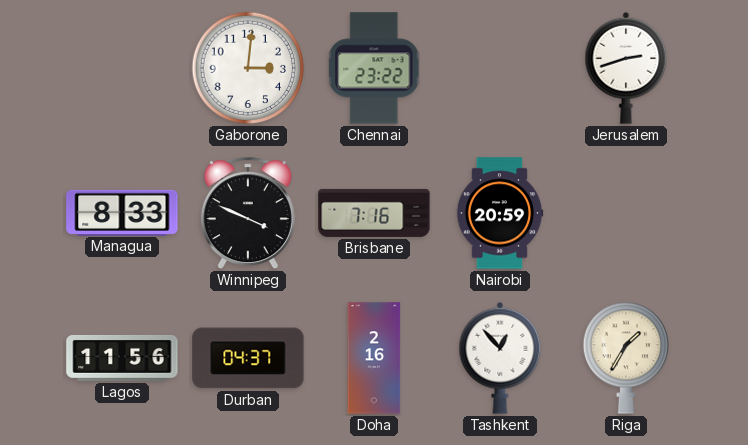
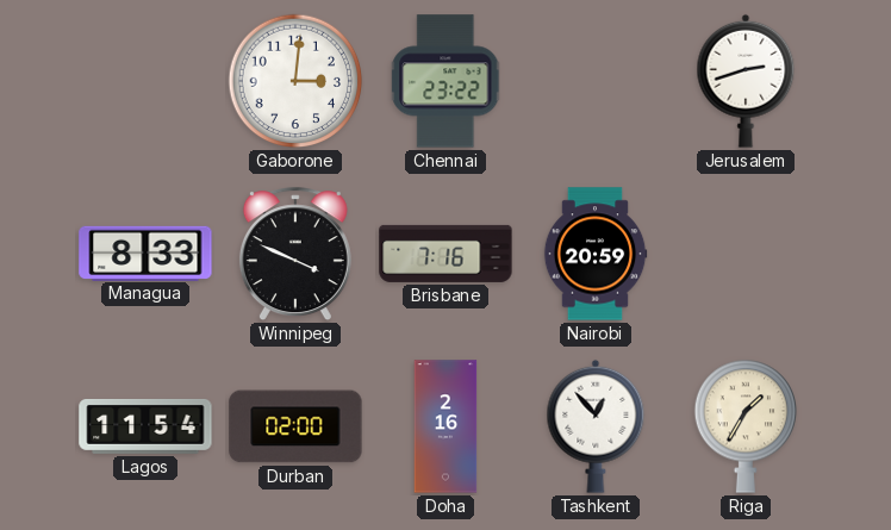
Lagos: 11:56 -> 11:54
Durban: 04:37 -> 02:00
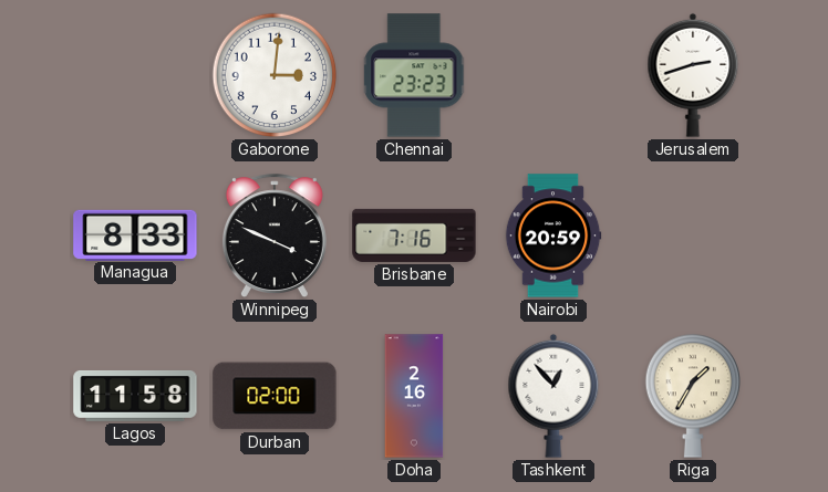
Chennai: 23:22 -> 23:23
Lagos: 11:54 -> 11:58
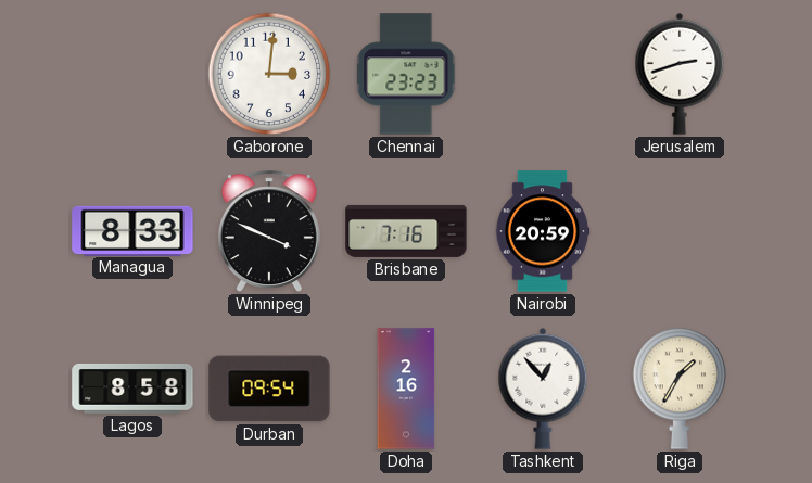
Lagos: 11:58 -> 8:58
Durban: 02:00 -> 09:54
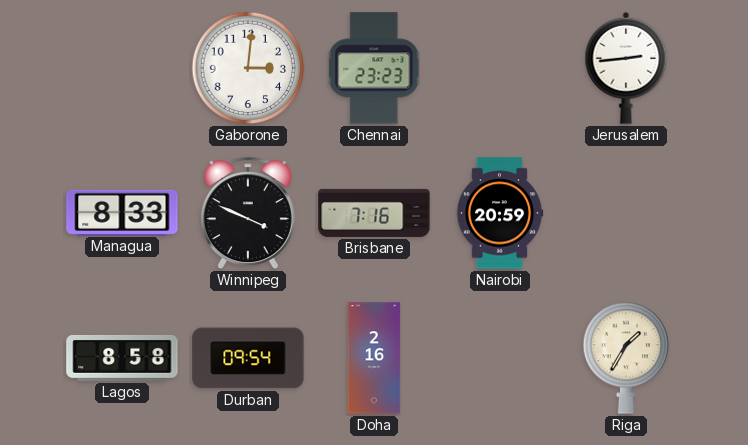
Jerusalem: 2:42 -> 2:44
Tashkent: 12:53 -> none
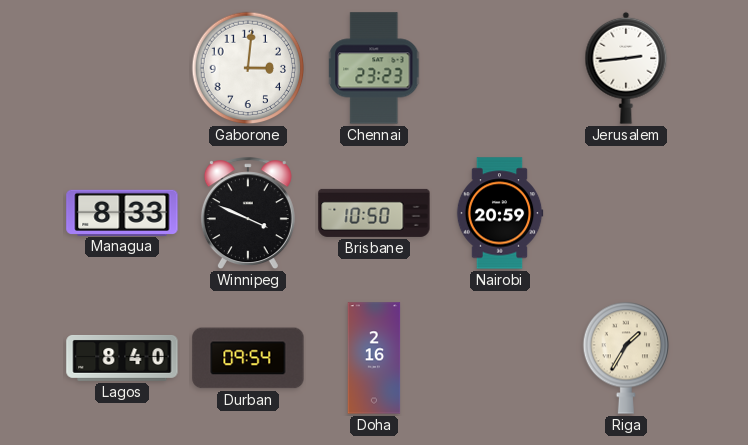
Brisbane: 7:16 -> 10:50
Lagos: 8:58 -> 8:40
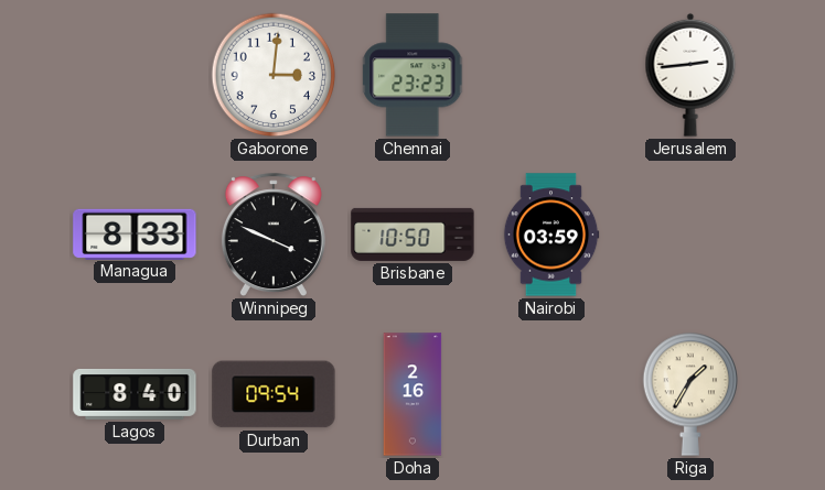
Nairobi: 20:59 -> 03:59
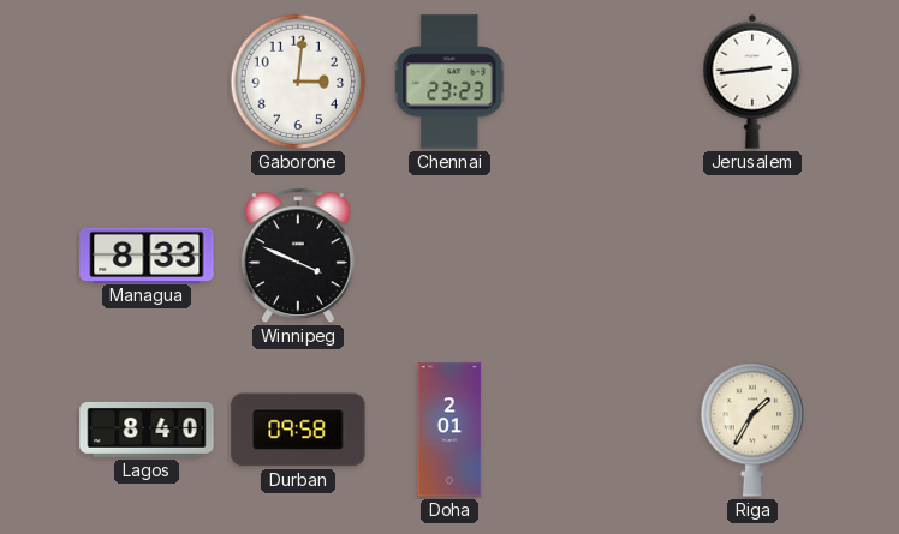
Brisbane: 10:50 -> none
Nairobi: 03:59 -> none
Durban: 09:54 -> 09:58
Doha: 2:16 -> 2:01
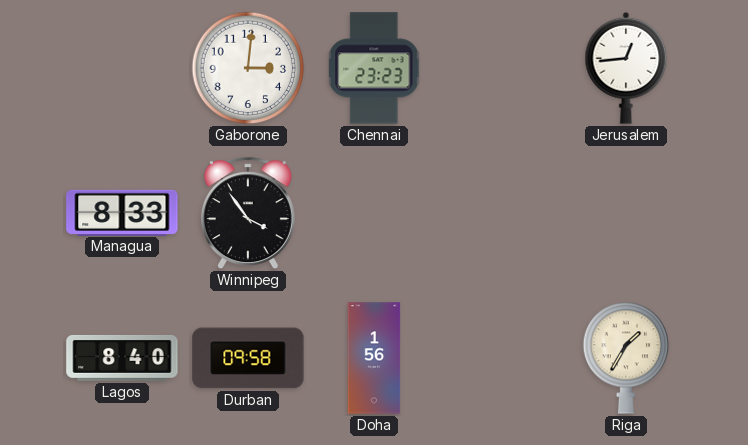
Jerusalem: 2:44 -> 12:44
Winnipeg: 3:49 -> 3:54
Doha: 2:01 -> 1:56
